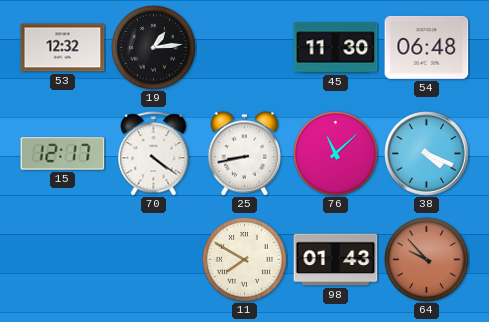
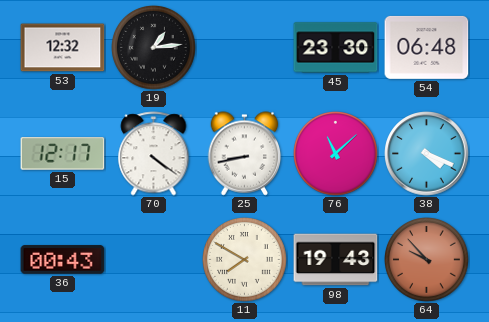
45: 11:30 -> 23:30
36: none -> 00:43
98: 01:43 -> 19:43
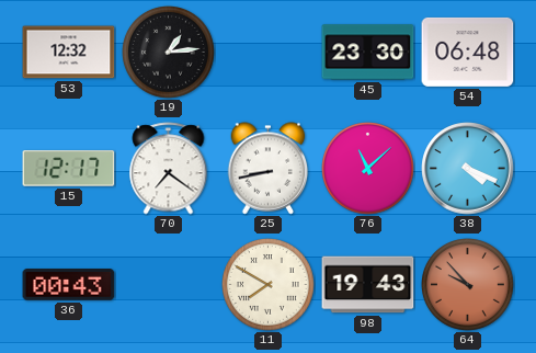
70: 4:21 -> 7:21
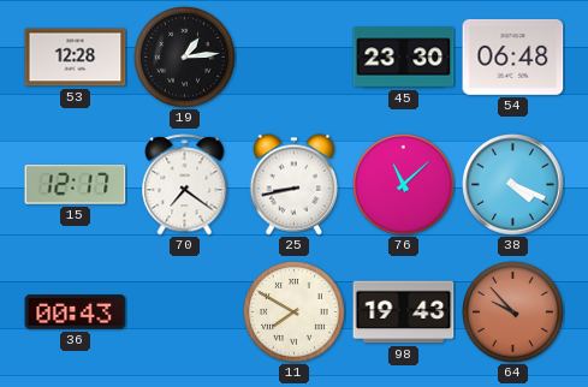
53: 12:32 -> 12:28
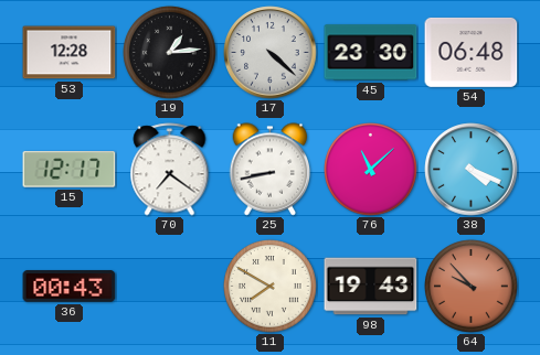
17: none -> 4:22
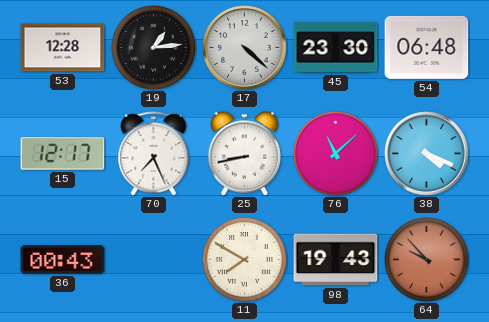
70: 7:21 -> 7:26
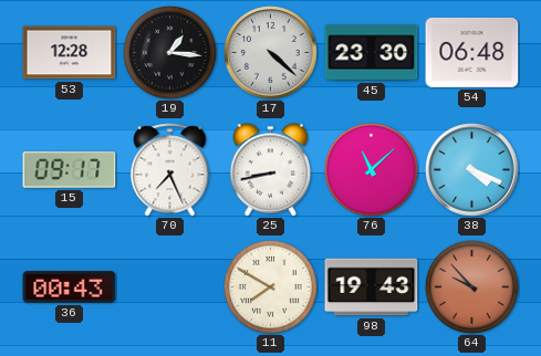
19: 1:14 -> 1:16
15: 12:17 -> 09:17
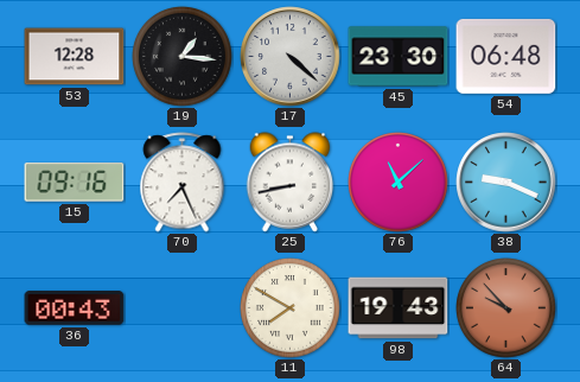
15: 09:17 -> 09:16
38: 4:19 -> 9:19
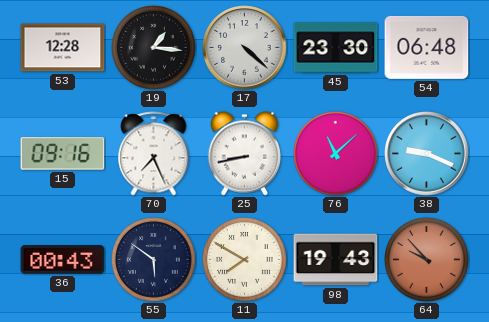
55: none -> 5:51
